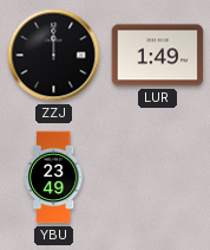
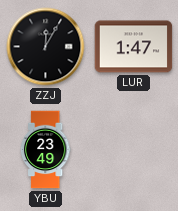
ZZJ: 12:00 -> 12:05
LUR: 1:49 -> 1:47
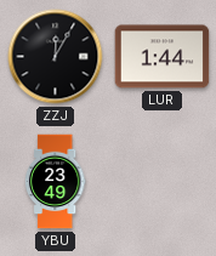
LUR: 1:47 -> 1:44
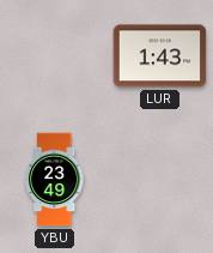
ZZJ: 12:05 -> none
LUR: 1:44 -> 1:43
